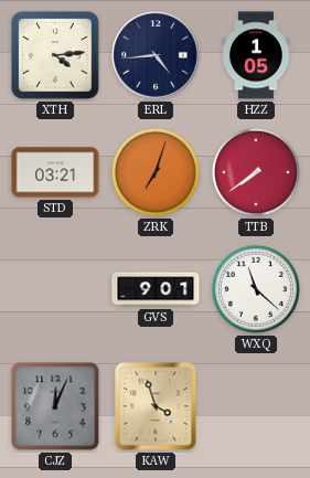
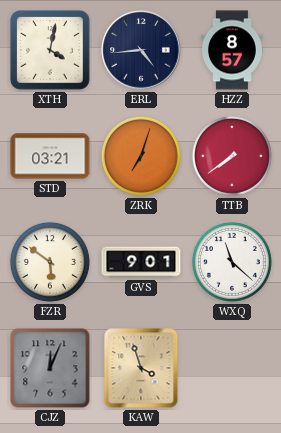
XTH: 4:14 -> 4:02
HZZ: 1:05 -> 8:57
FZR: none -> 5:51
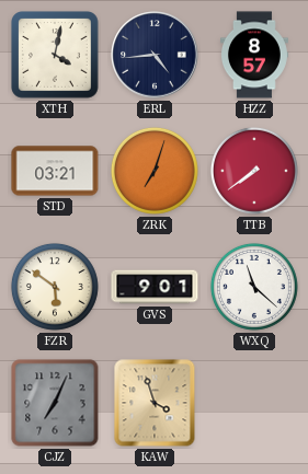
CJZ: 12:04 -> 7:04
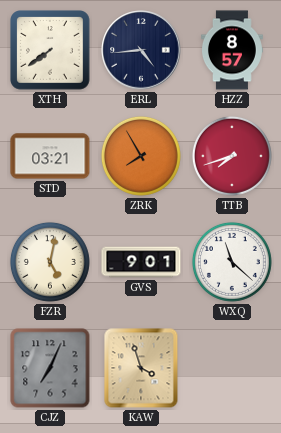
XTH: 4:02 -> 7:39
ZRK: 7:03 -> 7:55
TTB: 7:39 -> 7:42
FZR: 5:51 -> 5:02
